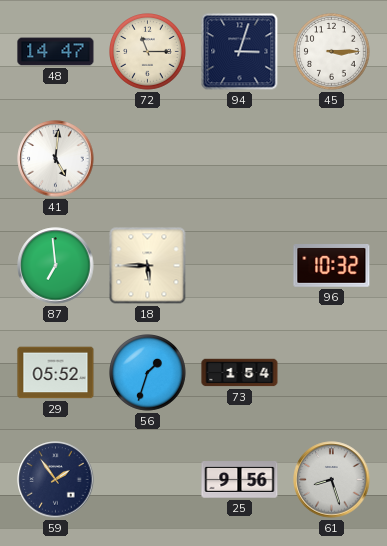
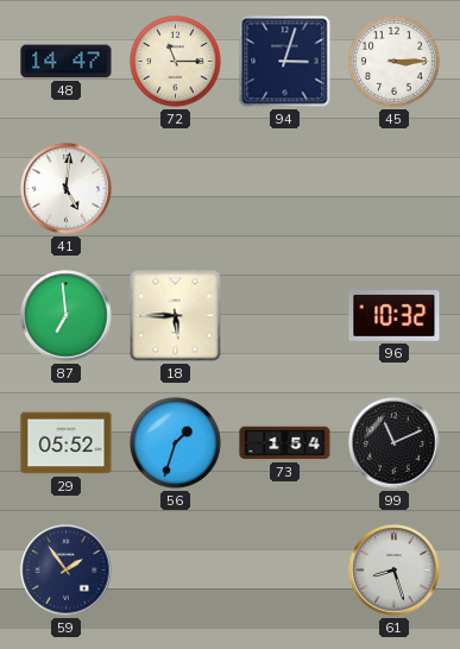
99: none -> 11:11
25: 9:56 -> none
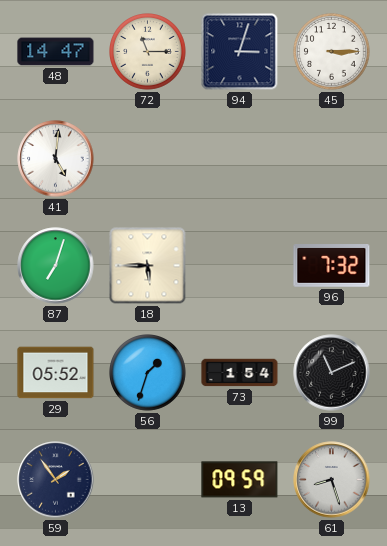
87: 6:59 -> 7:03
96: 10:32 -> 7:32
13: none -> 09:59
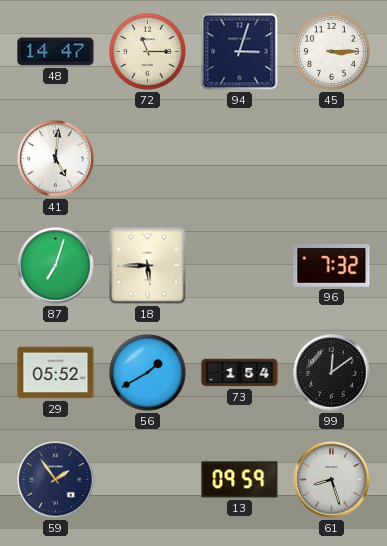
56: 1:33 -> 1:40
99: 11:11 -> 12:09
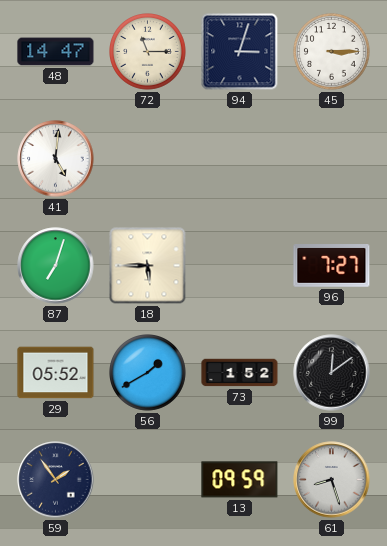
96: 7:32 -> 7:27
73: 1:54 -> 1:52
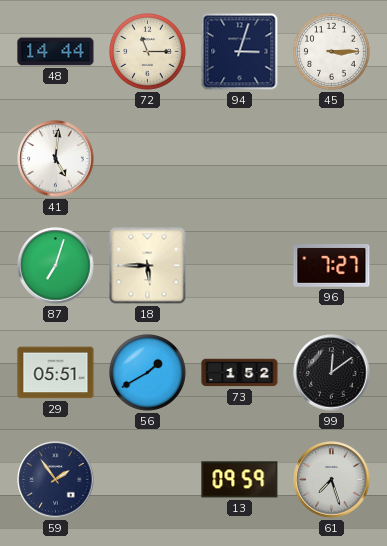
48: 14:47 -> 14:44
29: 05:52 -> 05:51
61: 8:27 -> 7:27
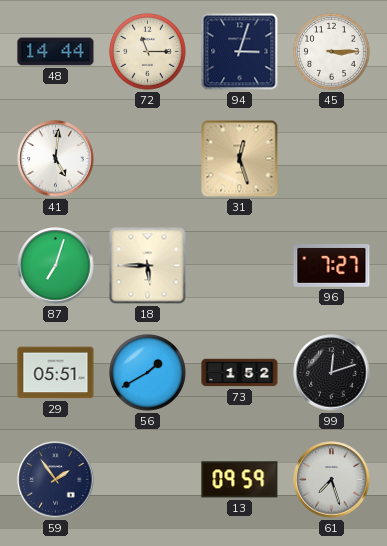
31: none -> 12:27
99: 12:09 -> 12:12
